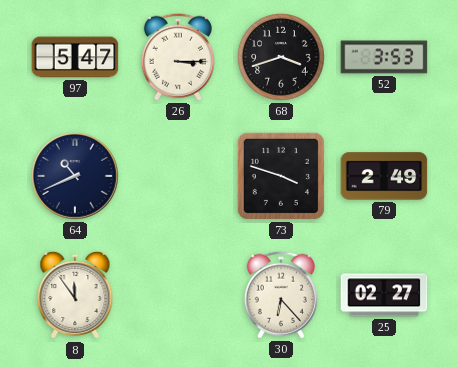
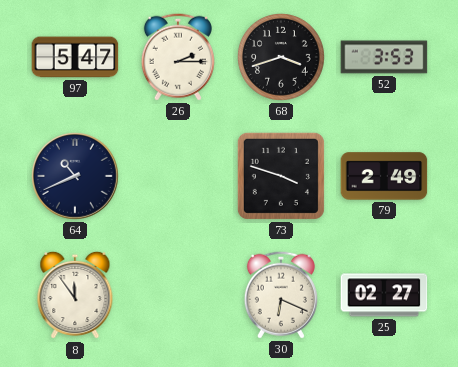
26: 3:15 -> 2:15
30: 6:23 -> 6:19
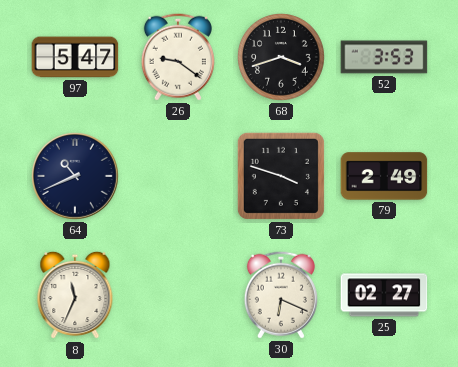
26: 2:15 -> 9:21
8: 11:54 -> 11:34
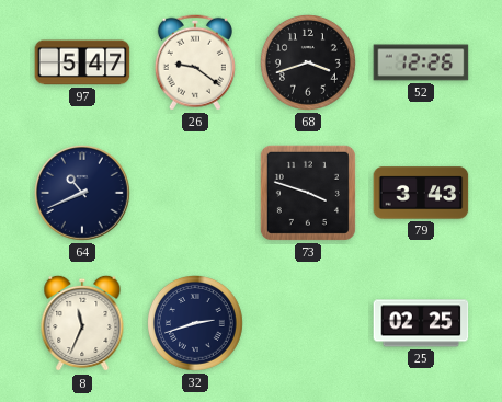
52: 3:53 -> 12:26
79: 2:49 -> 3:43
32: none -> 2:42
30: 6:19 -> none
25: 02:27 -> 02:25
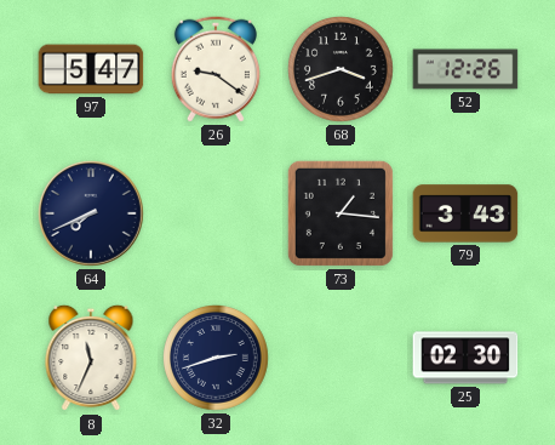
64: 10:41 -> 7:41
73: 3:48 -> 1:16
25: 02:25 -> 02:30
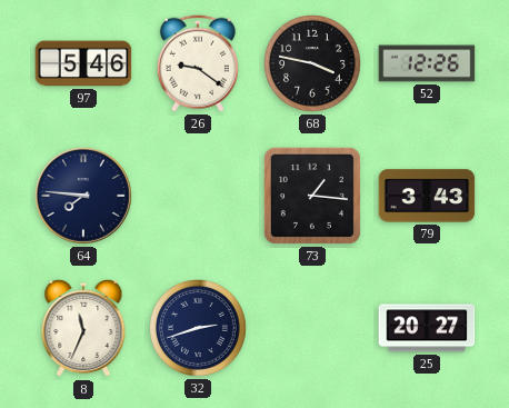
97: 5:47 -> 5:46
68: 3:42 -> 3:47
64: 7:41 -> 7:46
25: 02:30 -> 20:27
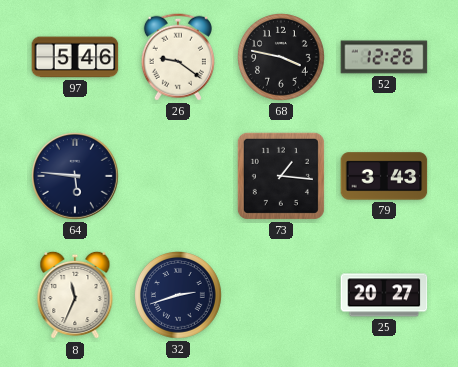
64: 7:46 -> 5:46
